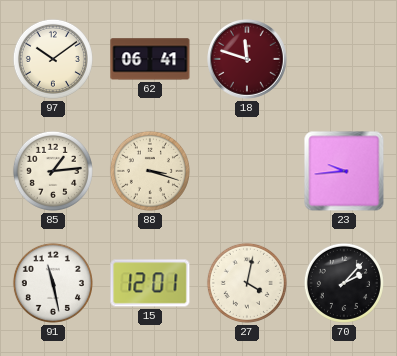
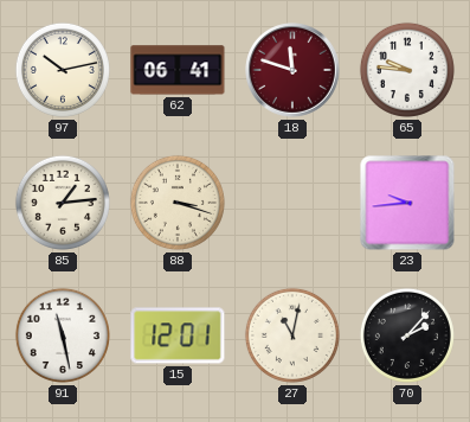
97: 10:09 -> 10:13
65: none -> 9:46
27: 4:02 -> 11:02
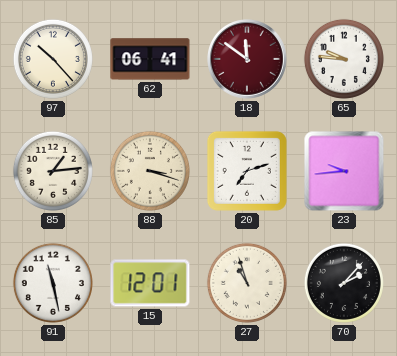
97: 10:13 -> 10:23
18: 11:48 -> 11:51
20: none -> 7:12
27: 11:02 -> 10:57
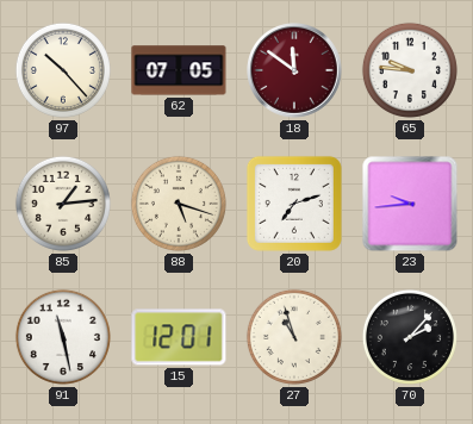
62: 06:41 -> 07:05
88: 3:18 -> 5:18
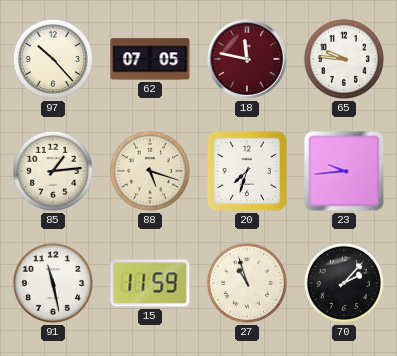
18: 11:51 -> 11:47
20: 7:12 -> 7:33
15: 12:01 -> 11:59
